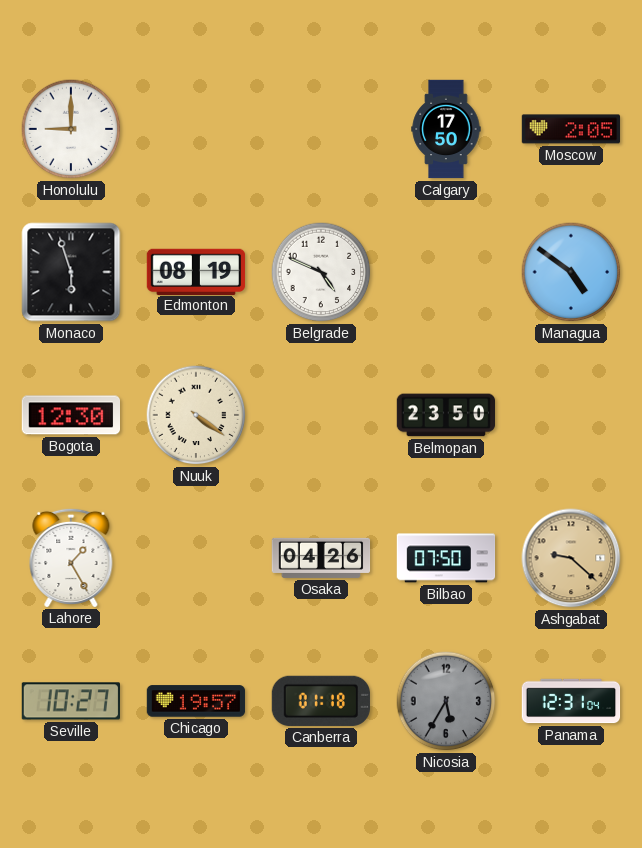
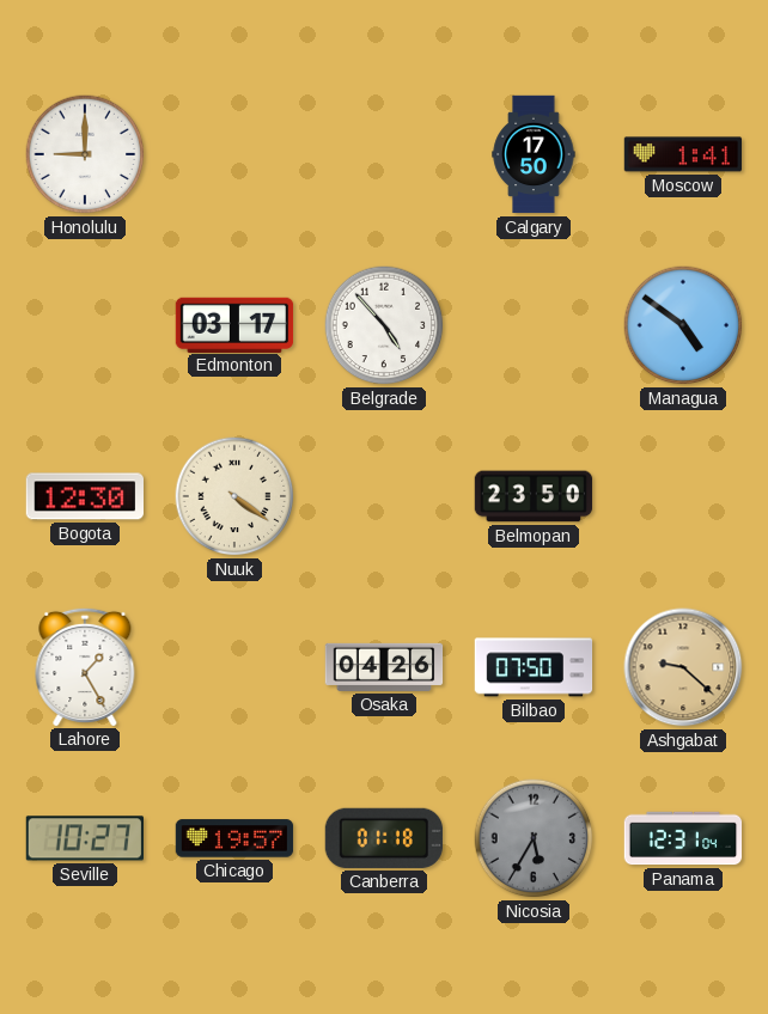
Moscow: 2:05 -> 1:41
Monaco: 5:57 -> none
Edmonton: 08:19 -> 03:17
Belgrade: 4:49 -> 4:53
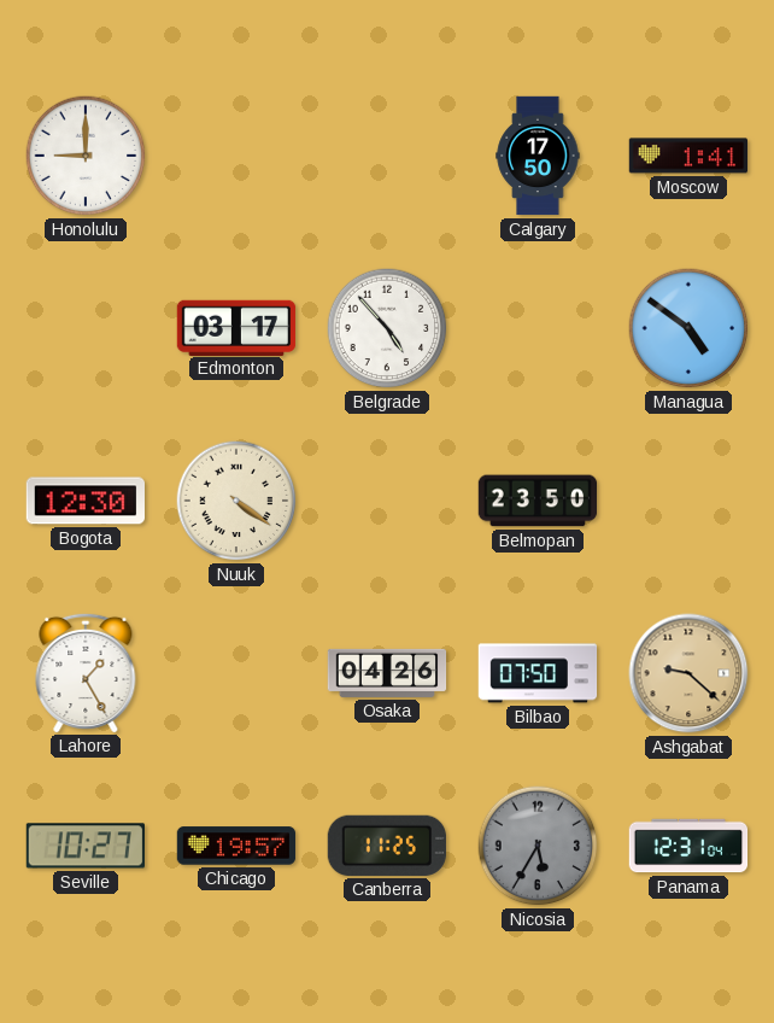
Canberra: 01:18 -> 11:25
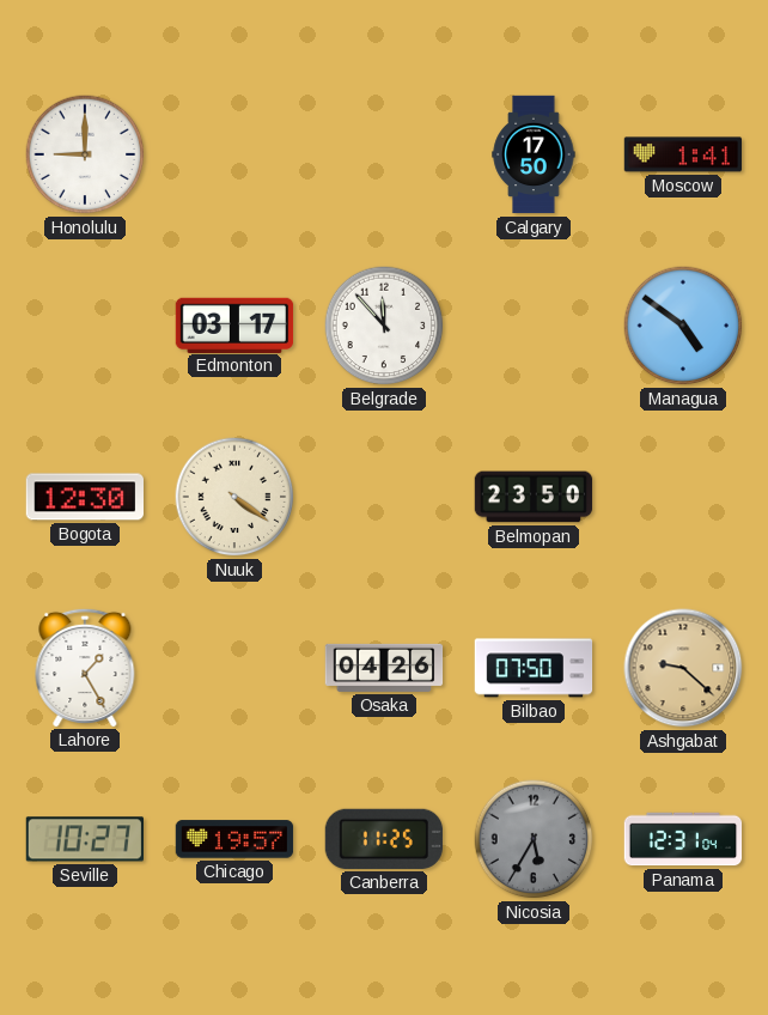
Belgrade: 4:53 -> 11:53
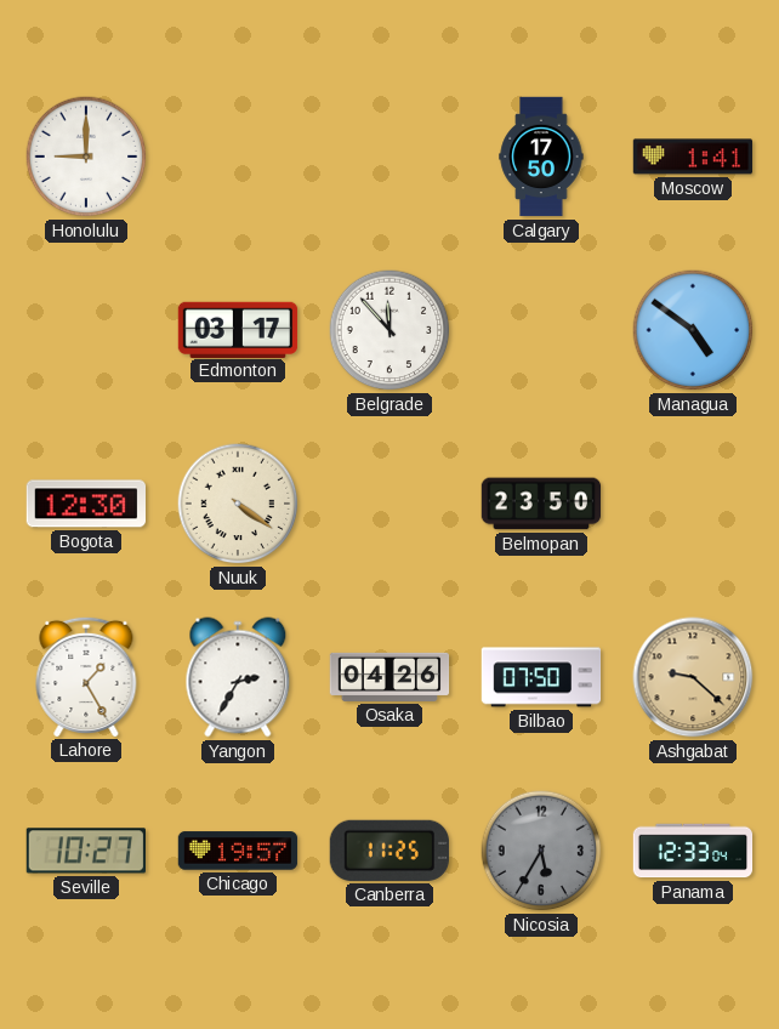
Yangon: none -> 2:35
Panama: 12:31 -> 12:33
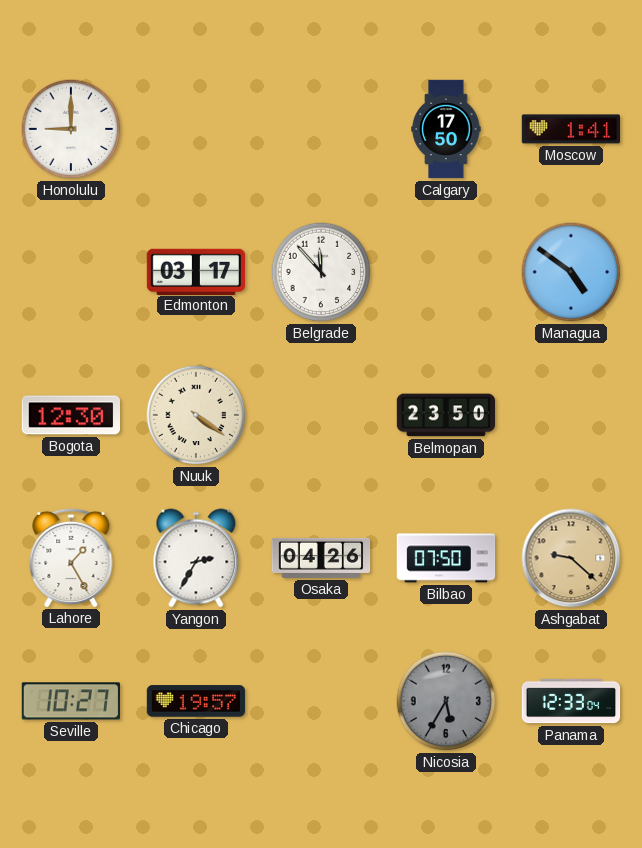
Canberra: 11:25 -> none
